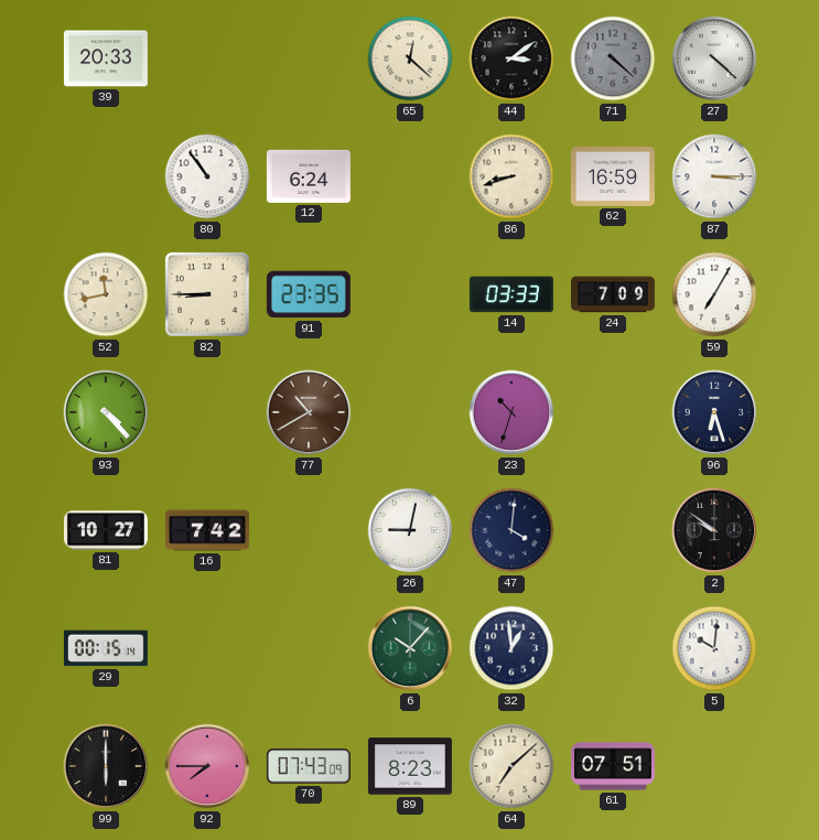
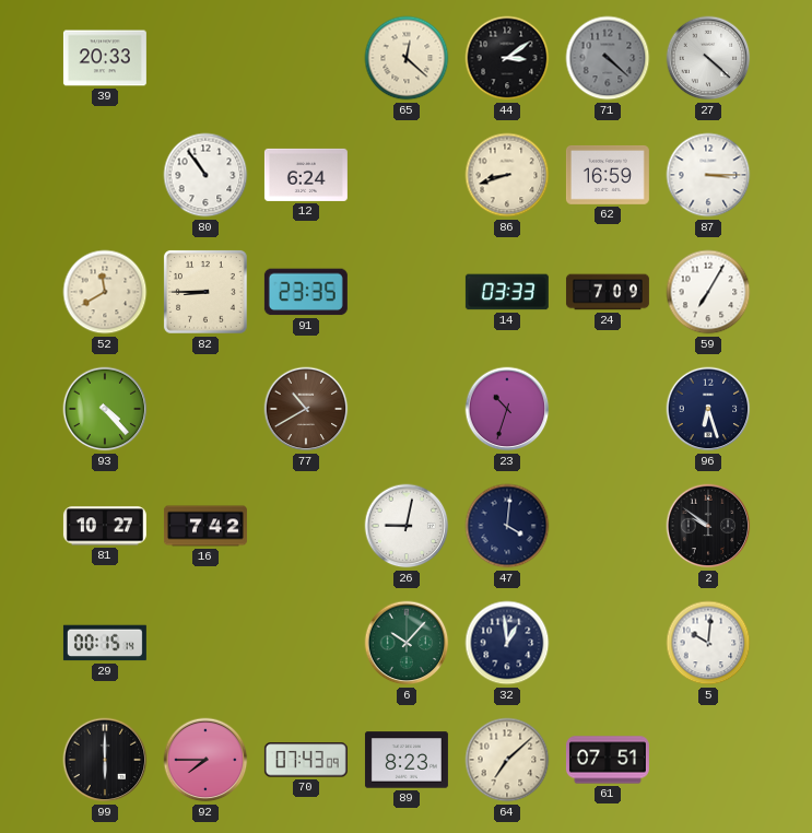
52: 11:43 -> 11:40
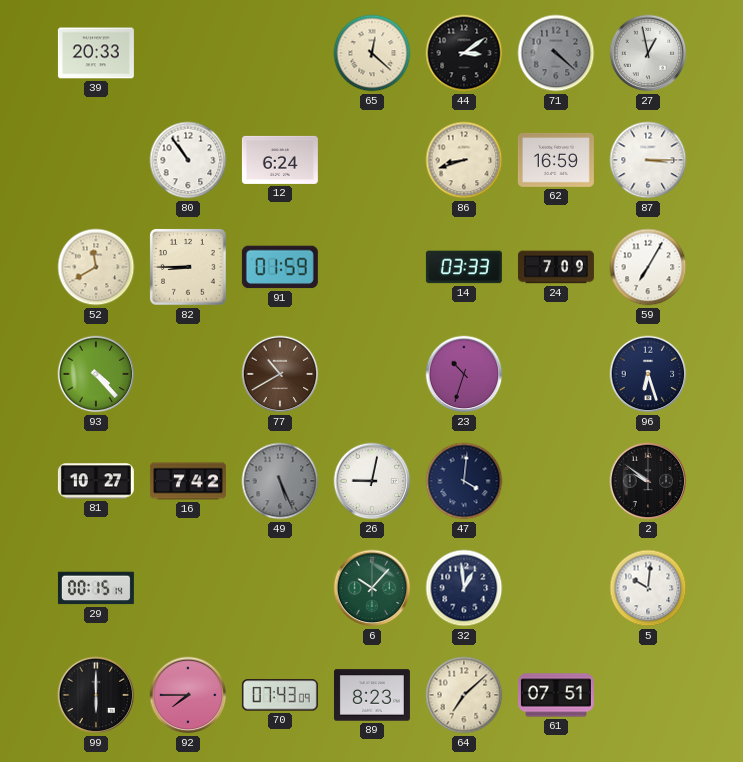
27: 4:22 -> 12:58
91: 23:35 -> 01:59
49: none -> 5:26
